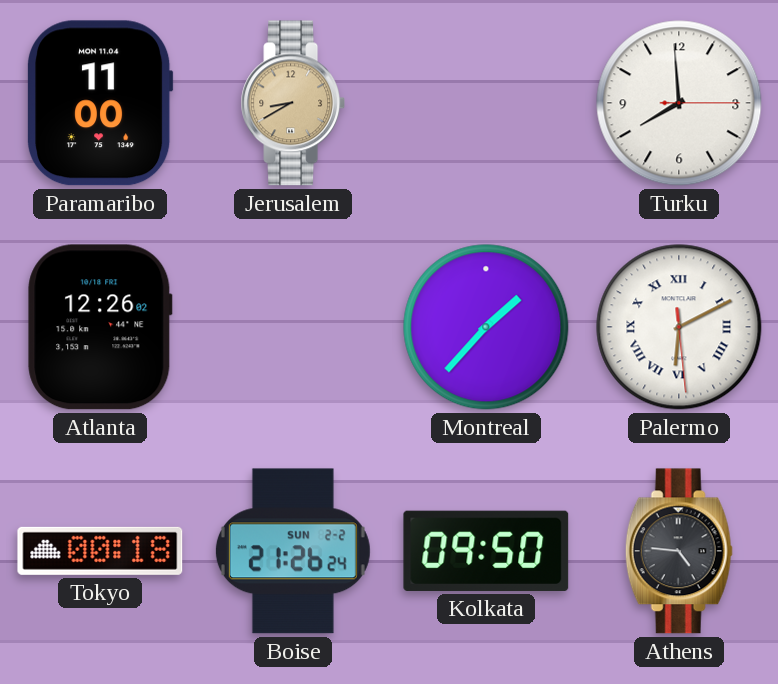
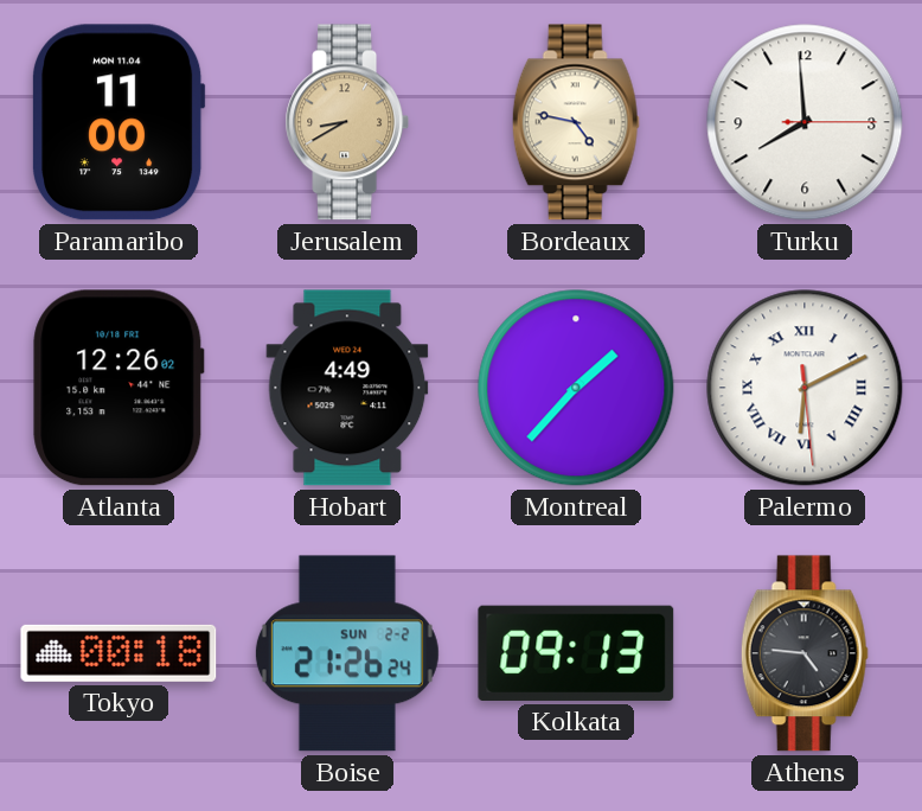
Bordeaux: none -> 4:47
Hobart: none -> 4:49
Kolkata: 09:50 -> 09:13
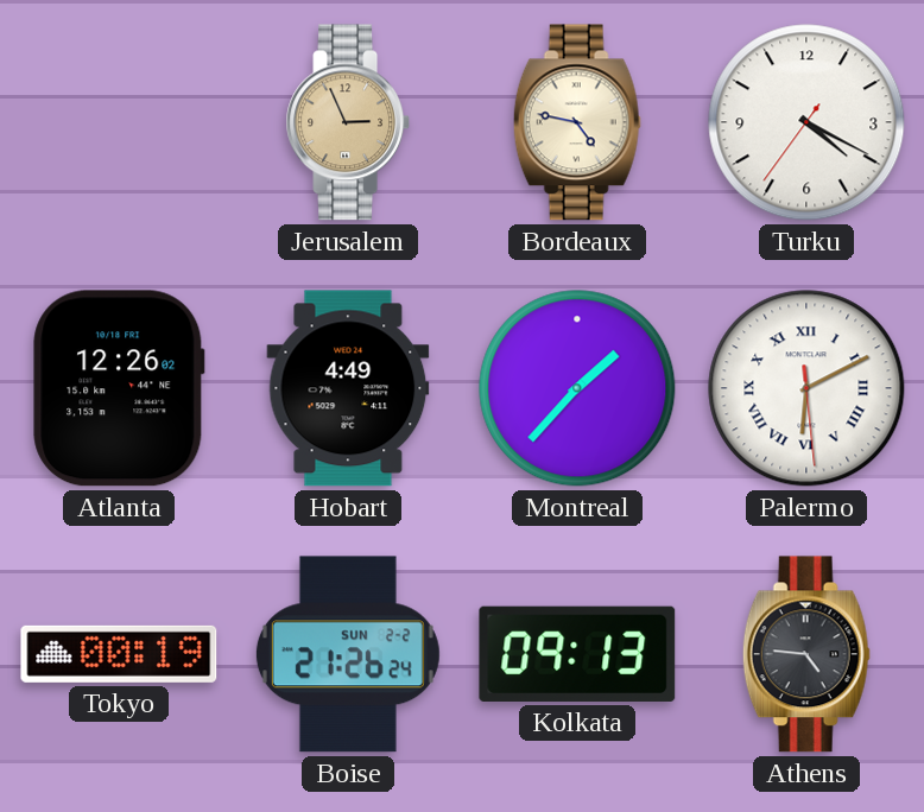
Paramaribo: 11:00 -> none
Jerusalem: 8:40 -> 2:56
Turku: 7:59 -> 4:19
Tokyo: 00:18 -> 00:19
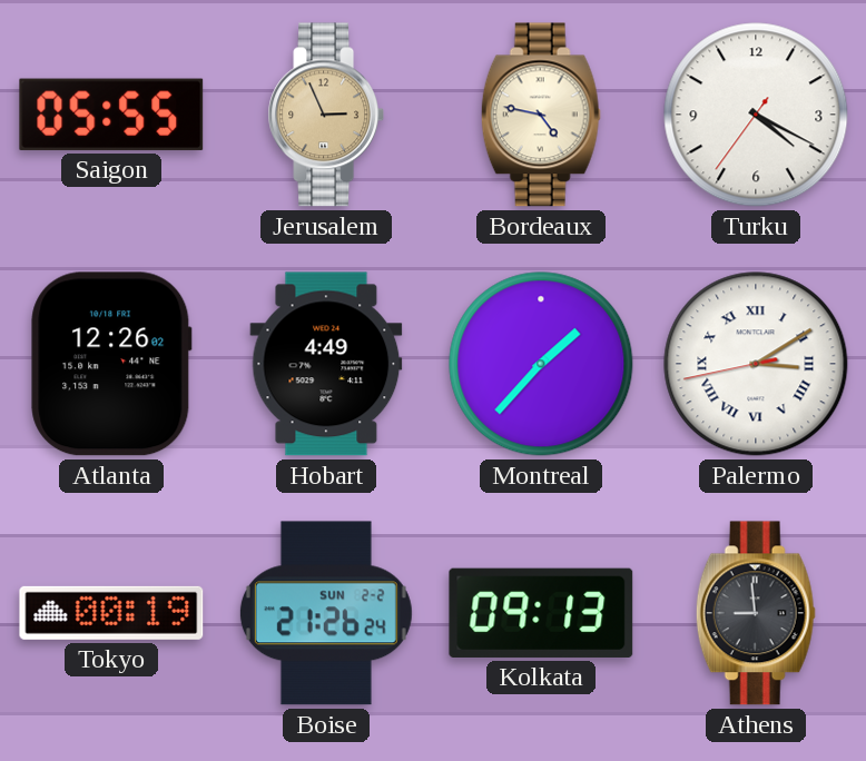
Saigon: none -> 05:55
Palermo: 6:10 -> 3:09
Athens: 4:46 -> 8:59
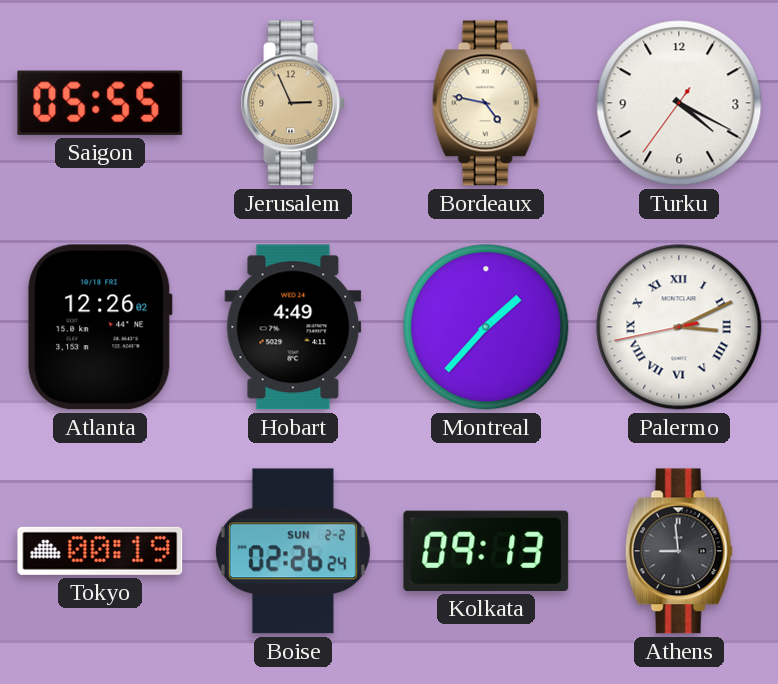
Palermo: 3:09 -> 3:10
Boise: 21:26 -> 02:26
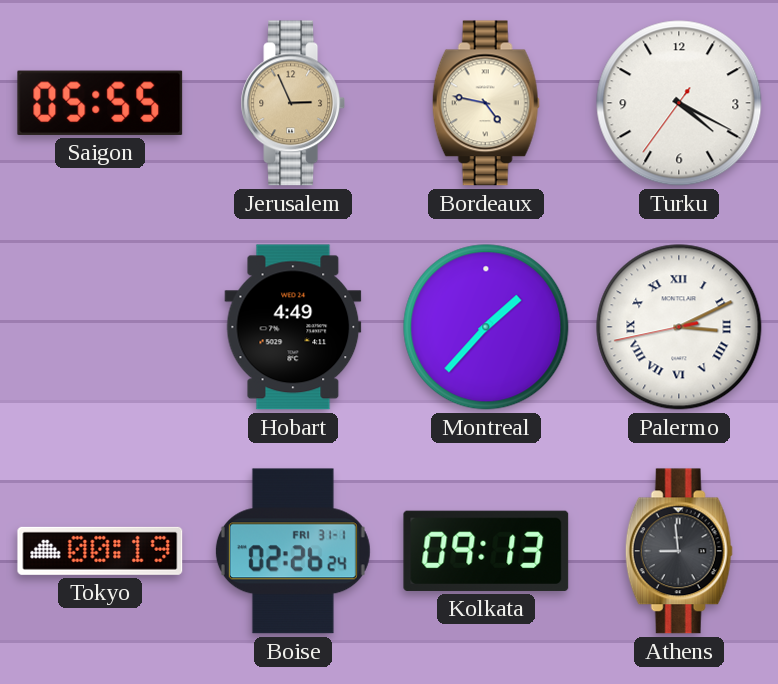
Atlanta: 12:26 -> none
Boise date: SUN 2-2 -> FRI 31-1
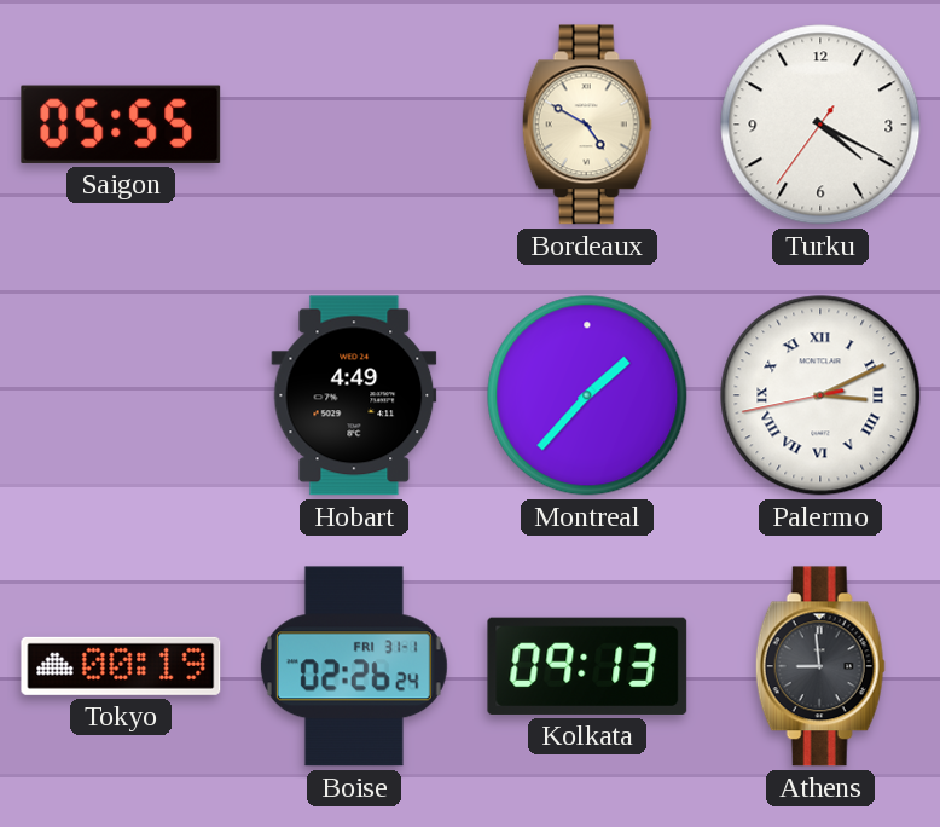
Jerusalem: 2:56 -> none
Bordeaux: 4:47 -> 4:50
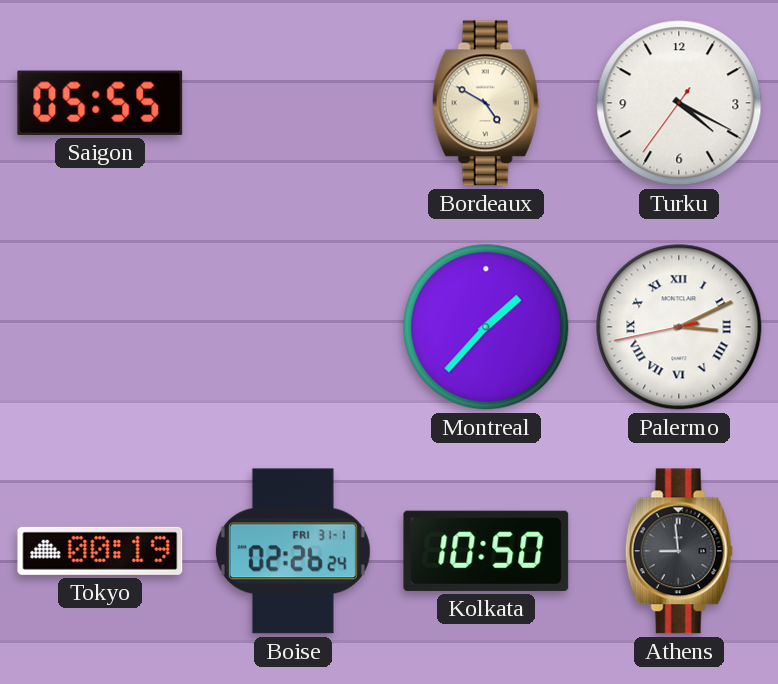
Hobart: 4:49 -> none
Kolkata: 09:13 -> 10:50
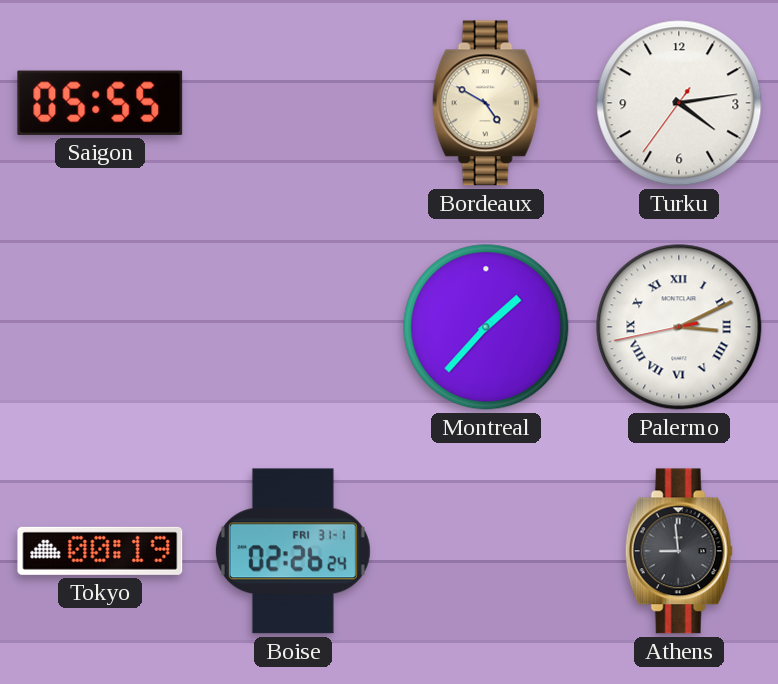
Turku: 4:19 -> 4:13
Kolkata: 10:50 -> none
